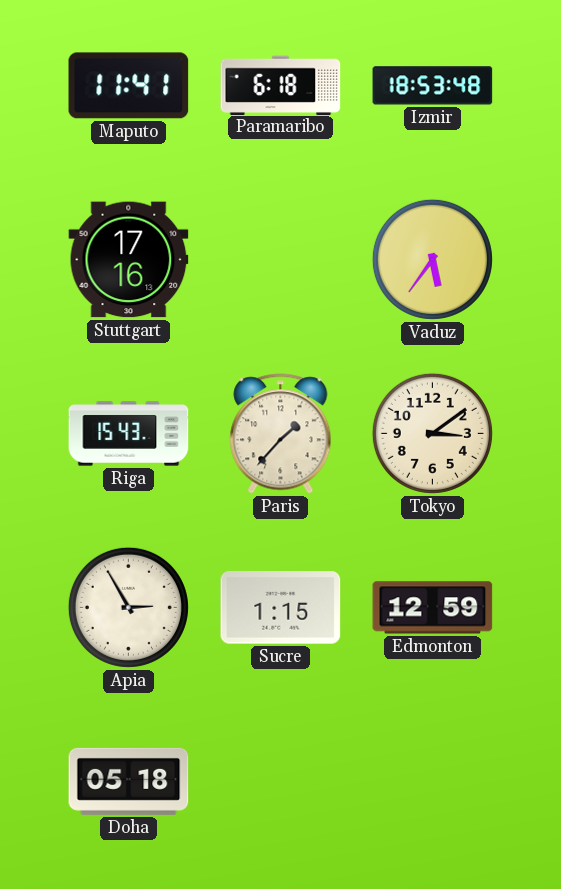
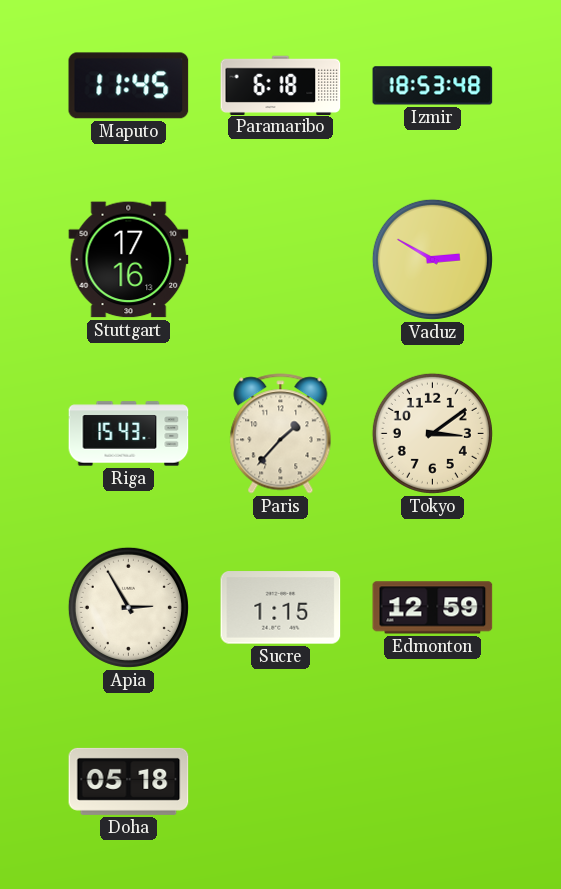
Maputo: 11:41 -> 11:45
Vaduz: 5:36 -> 2:50
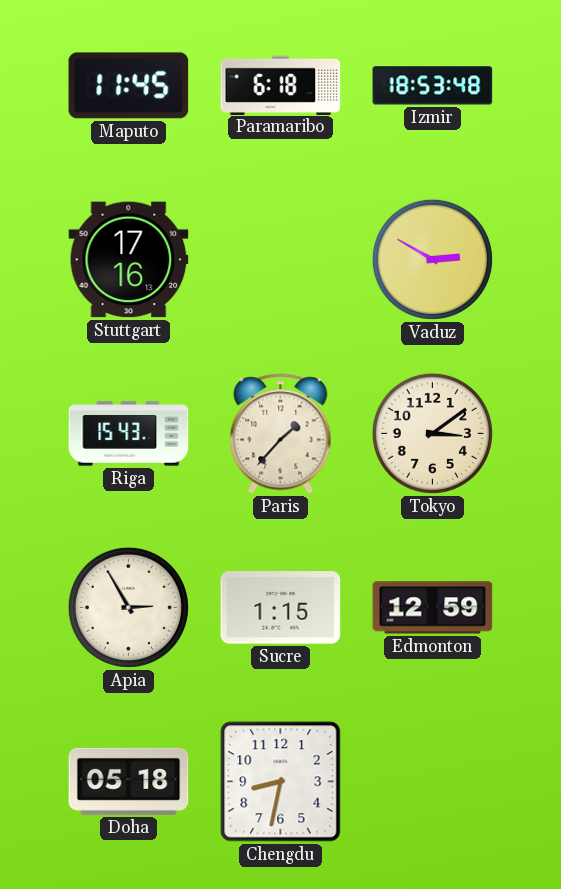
Chengdu: none -> 8:32
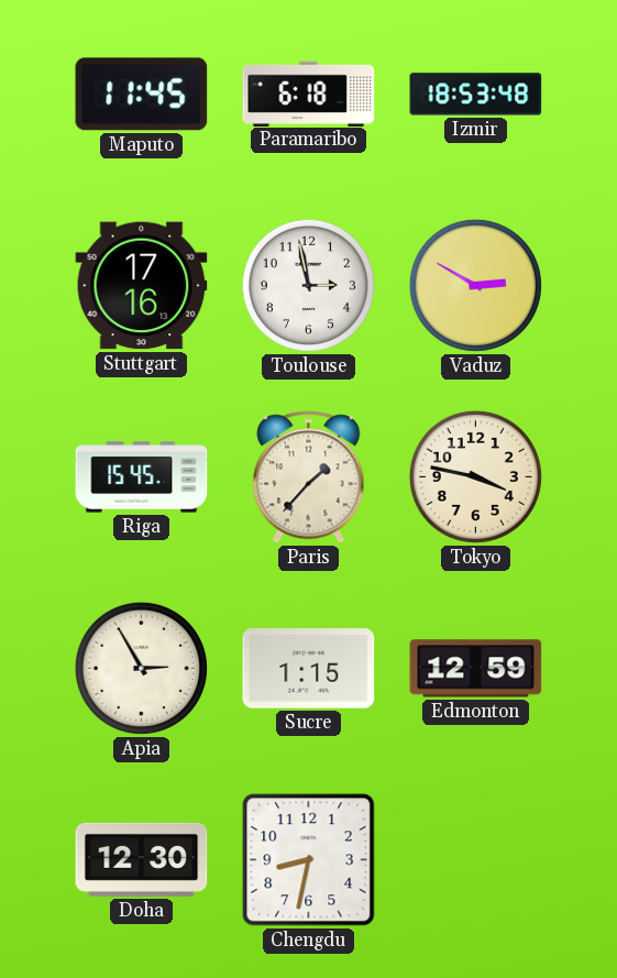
Toulouse: none -> 2:58
Riga: 15:43 -> 15:45
Tokyo: 3:09 -> 3:47
Doha: 05:18 -> 12:30
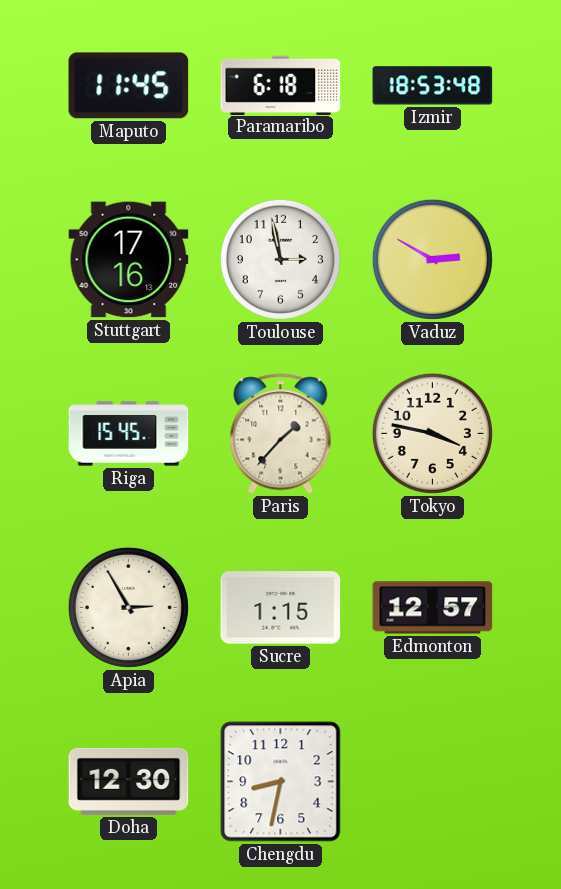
Edmonton: 12:59 -> 12:57
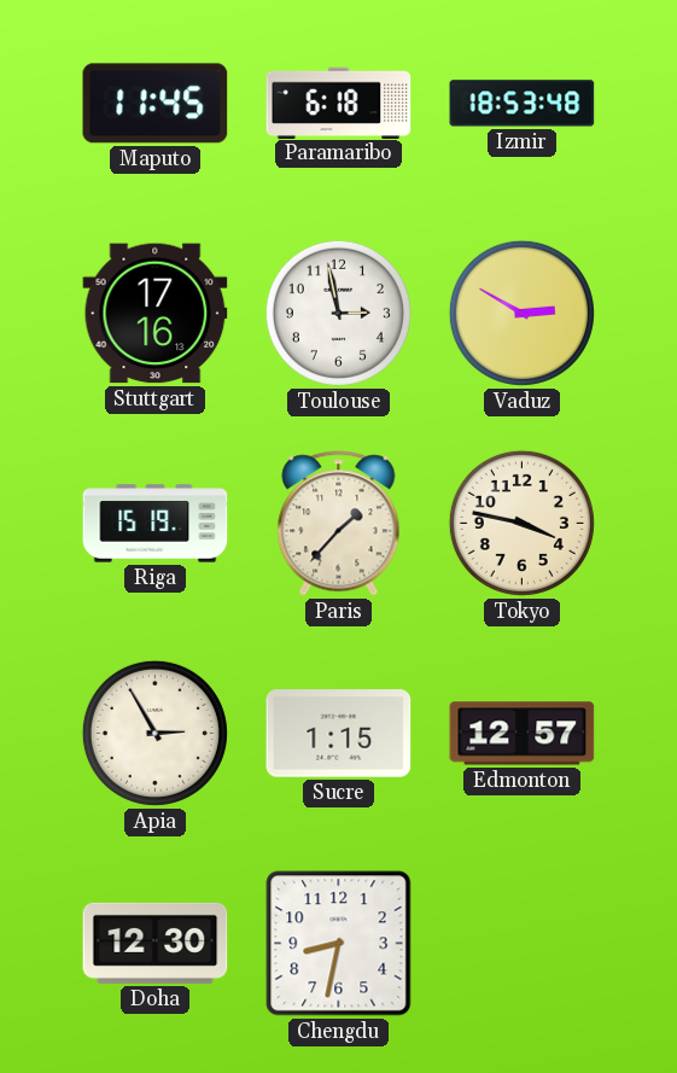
Riga: 15:45 -> 15:19
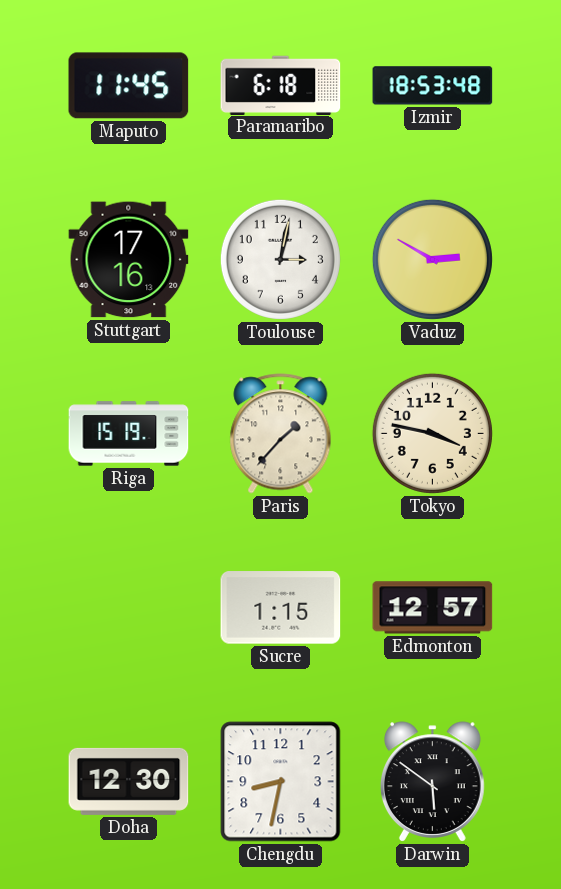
Toulouse: 2:58 -> 3:02
Apia: 2:55 -> none
Darwin: none -> 5:51
